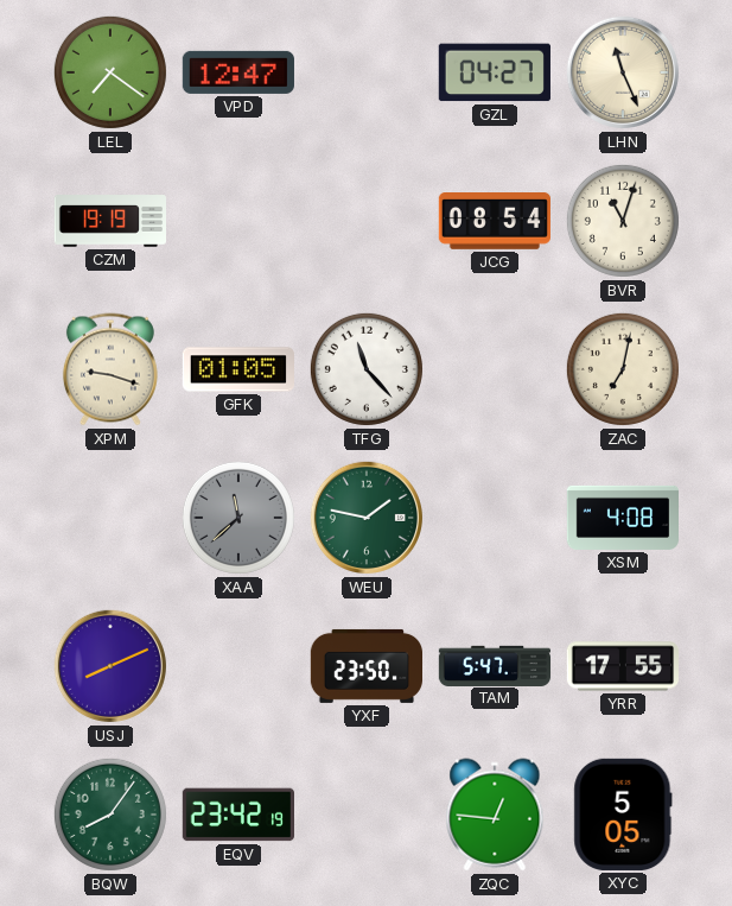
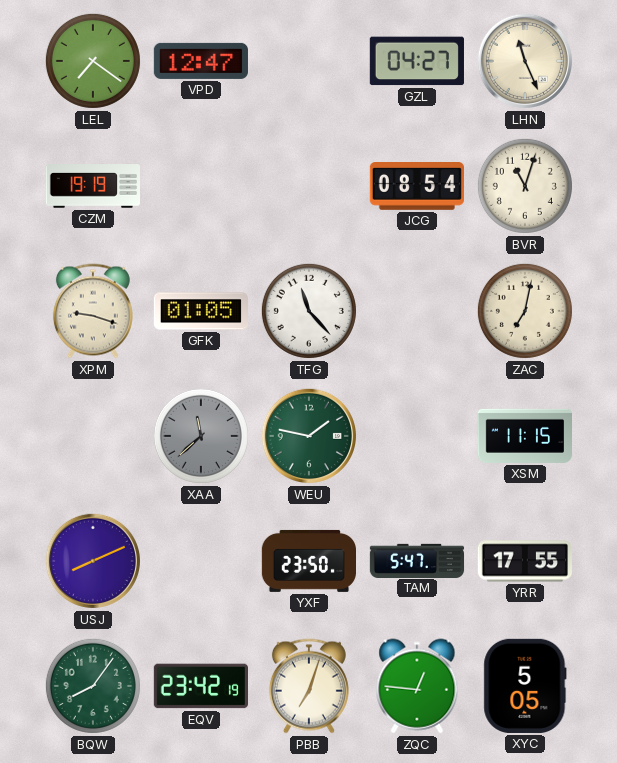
XSM: 4:08 -> 11:15
PBB: none -> 7:03
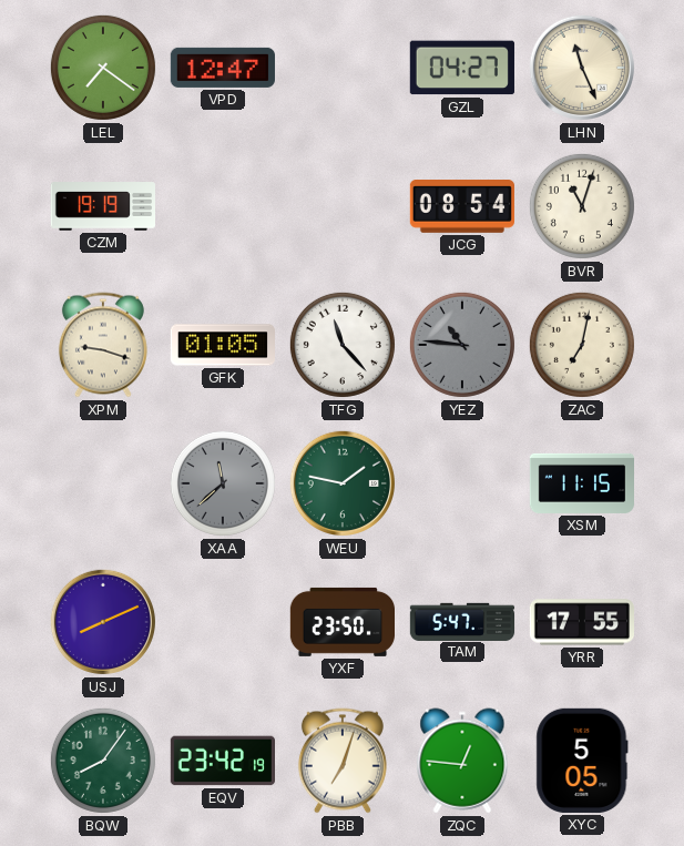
YEZ: none -> 10:46
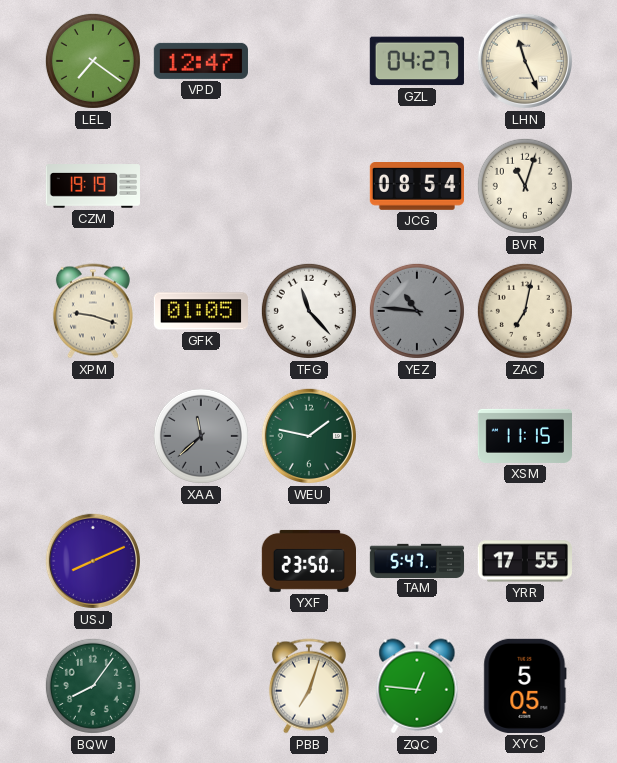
EQV: 23:42 -> none
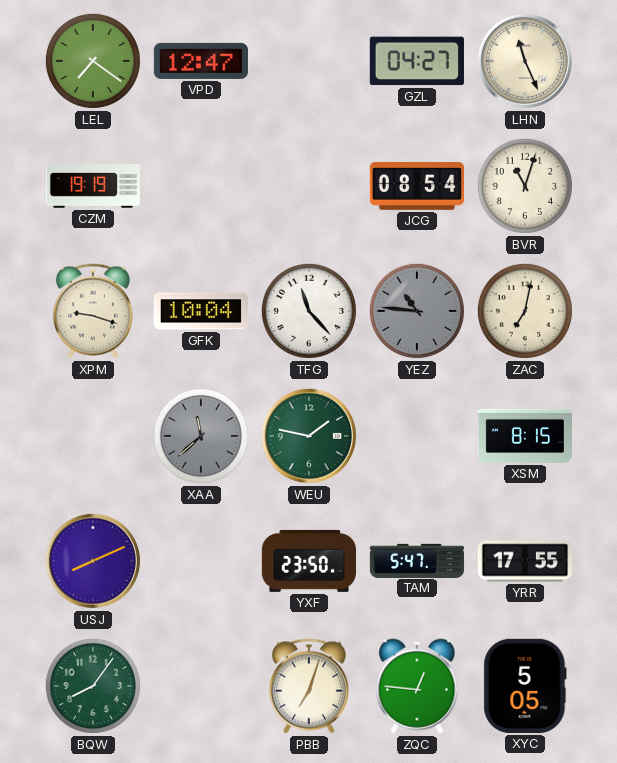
GFK: 01:05 -> 10:04
XSM: 11:15 -> 8:15
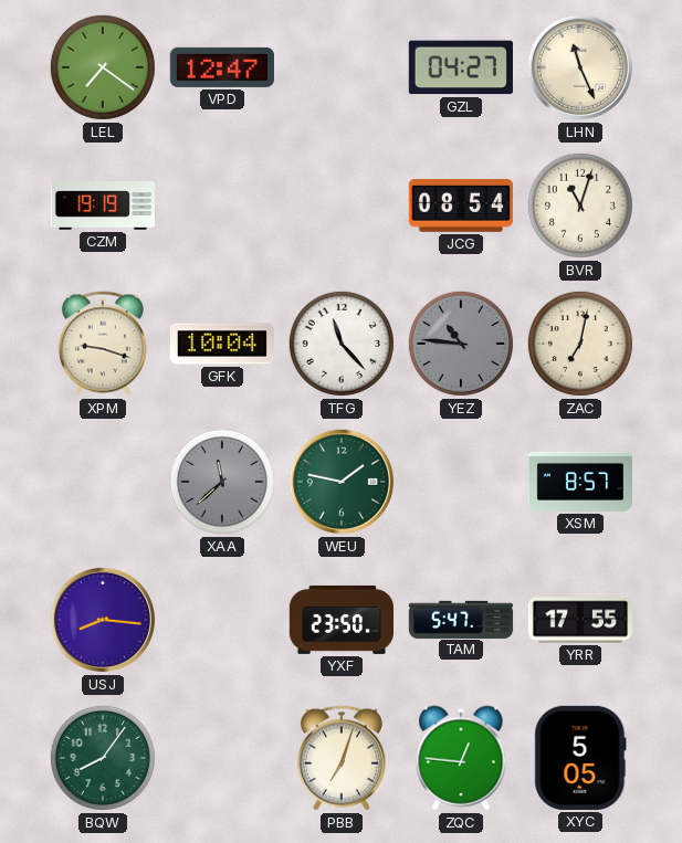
XSM: 8:15 -> 8:57
USJ: 8:11 -> 8:16
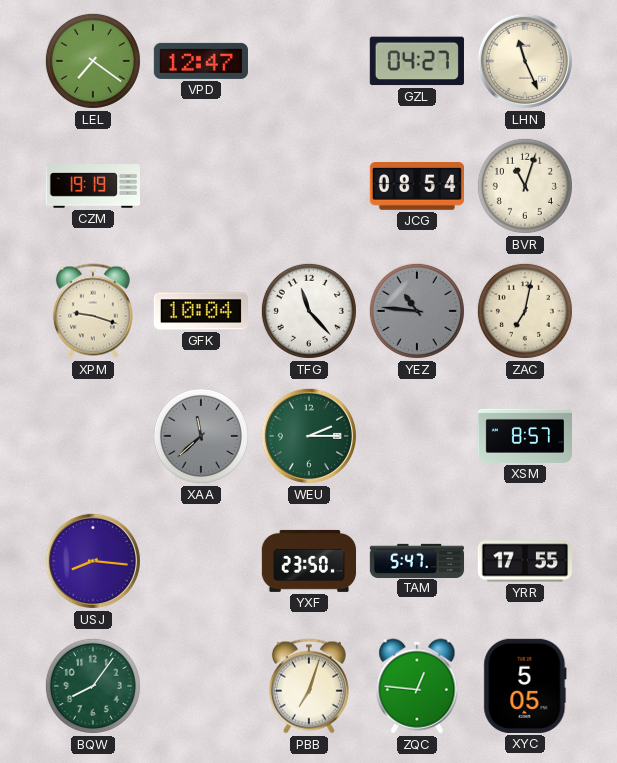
WEU: 1:47 -> 2:15
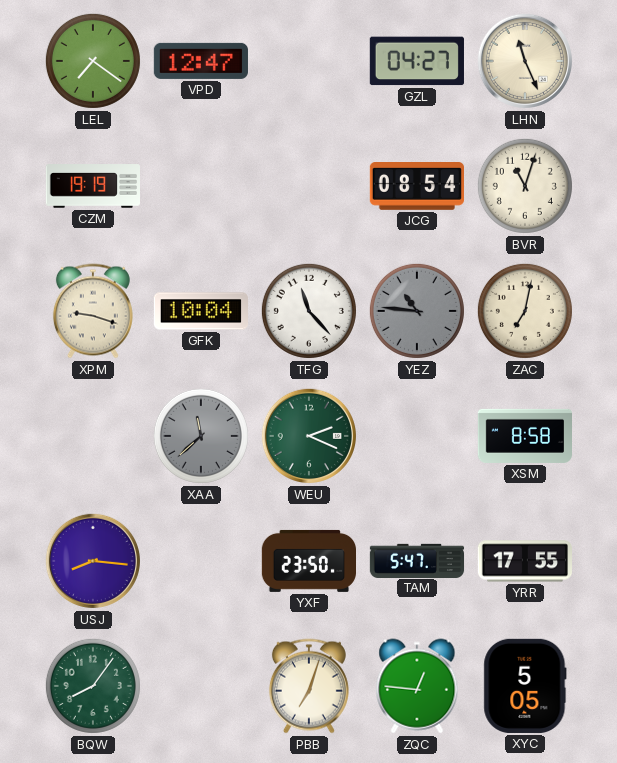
WEU: 2:15 -> 2:19
XSM: 8:57 -> 8:58
